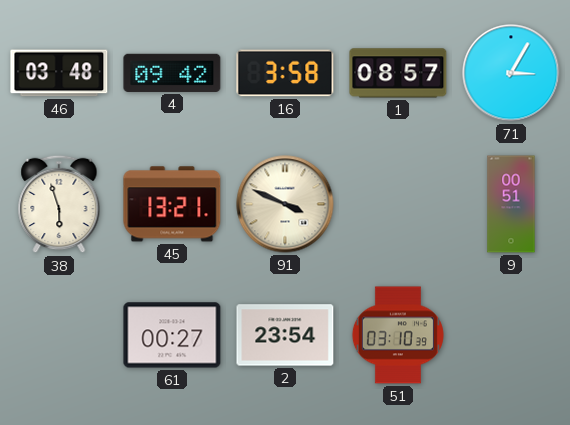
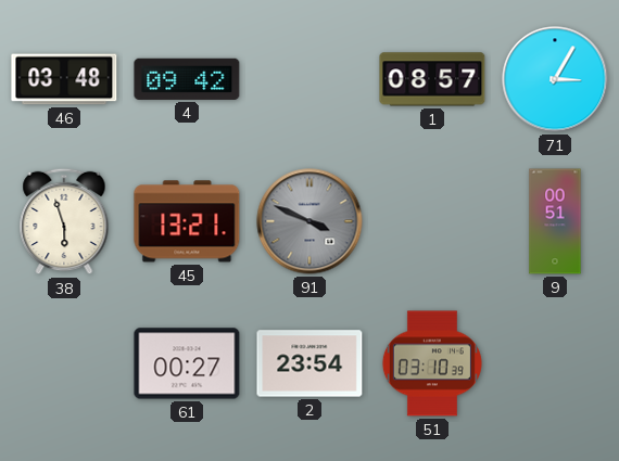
16: 3:58 -> none
91 dial: cream -> grey
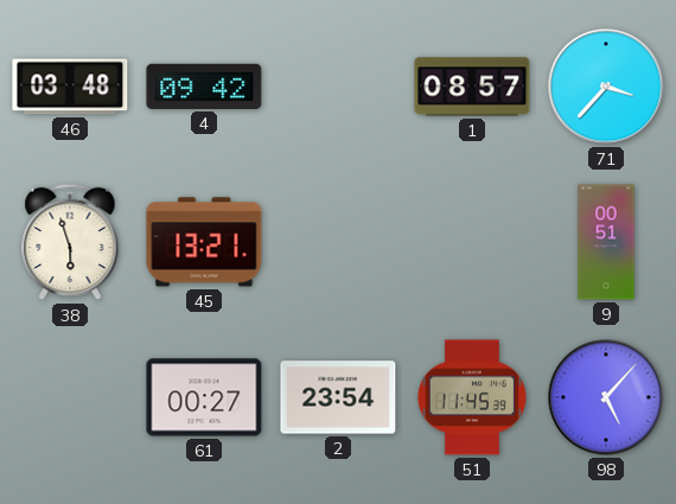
71: 3:05 -> 3:37
91: 3:49 -> none
51: 03:10 -> 11:45
98: none -> 5:07
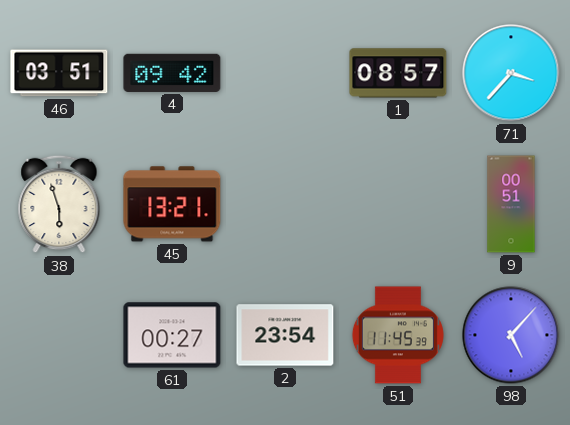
46: 03:48 -> 03:51
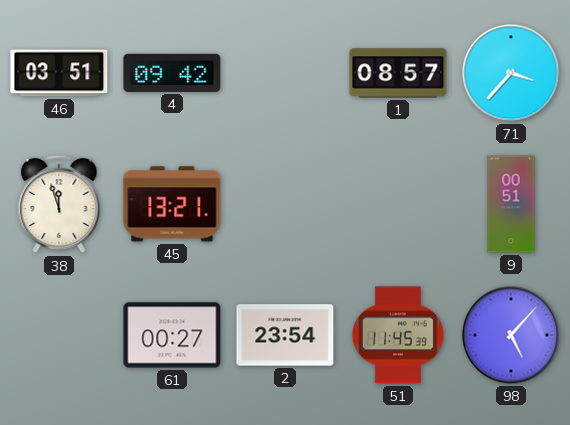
38: 5:57 -> 11:57
